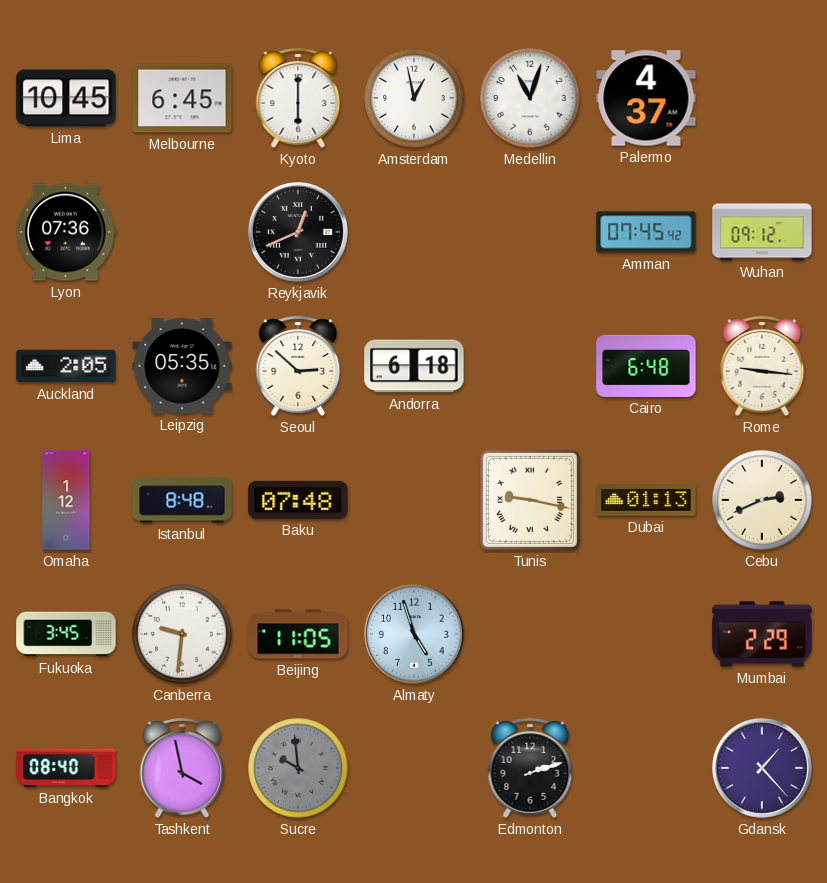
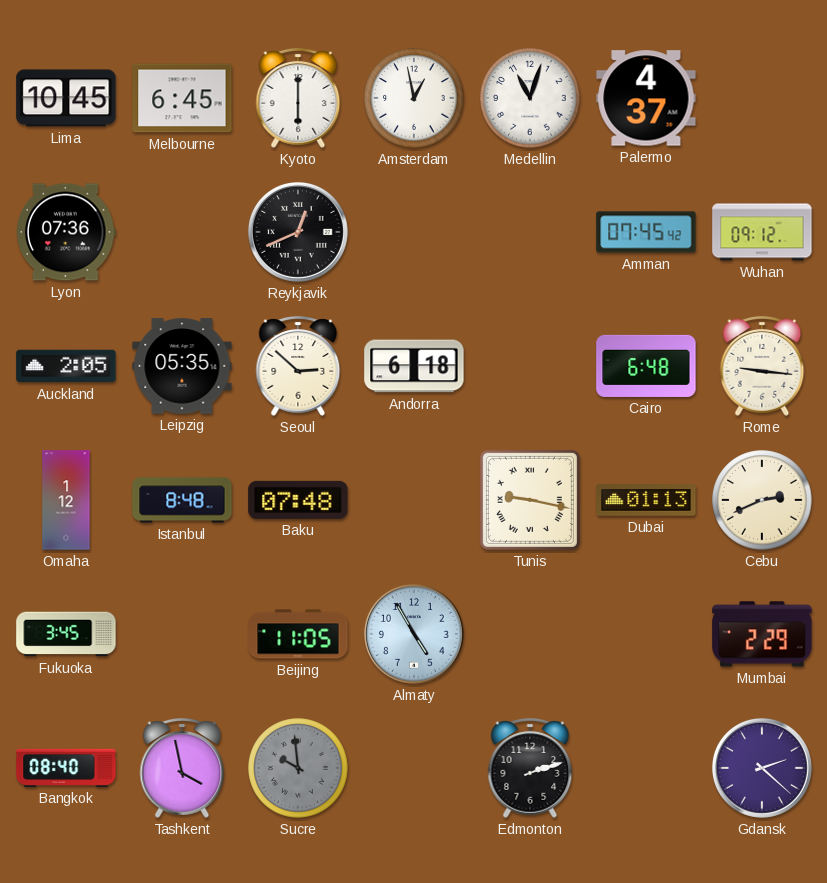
Canberra: 9:31 -> none
Almaty: 4:57 -> 4:55
Gdansk: 1:23 -> 2:22
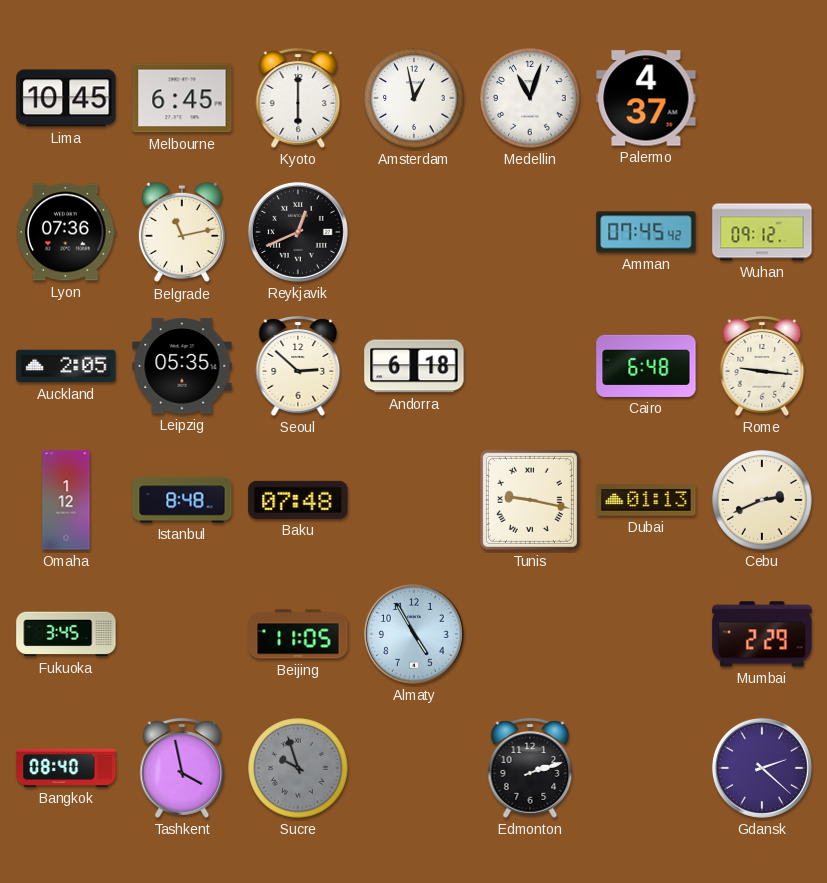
Belgrade: none -> 11:13
Sucre: 9:59 -> 9:57
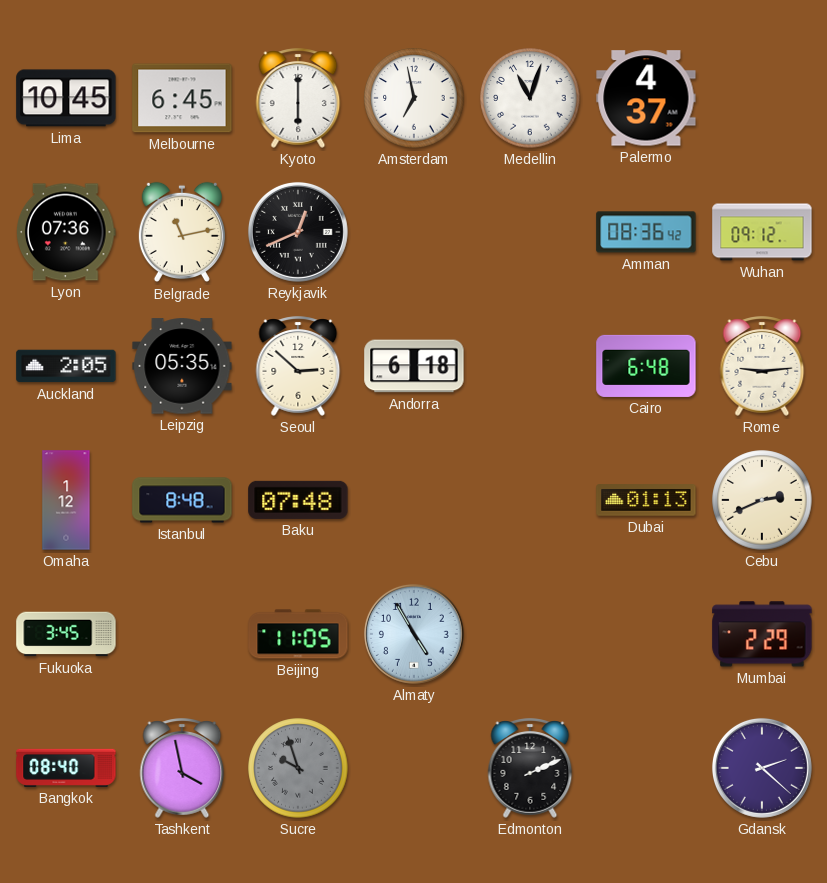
Amsterdam: 12:58 -> 6:58
Amman: 07:45 -> 08:36
Rome: 9:16 -> 9:14
Tunis: 9:17 -> none
Edmonton: 2:12 -> 2:11
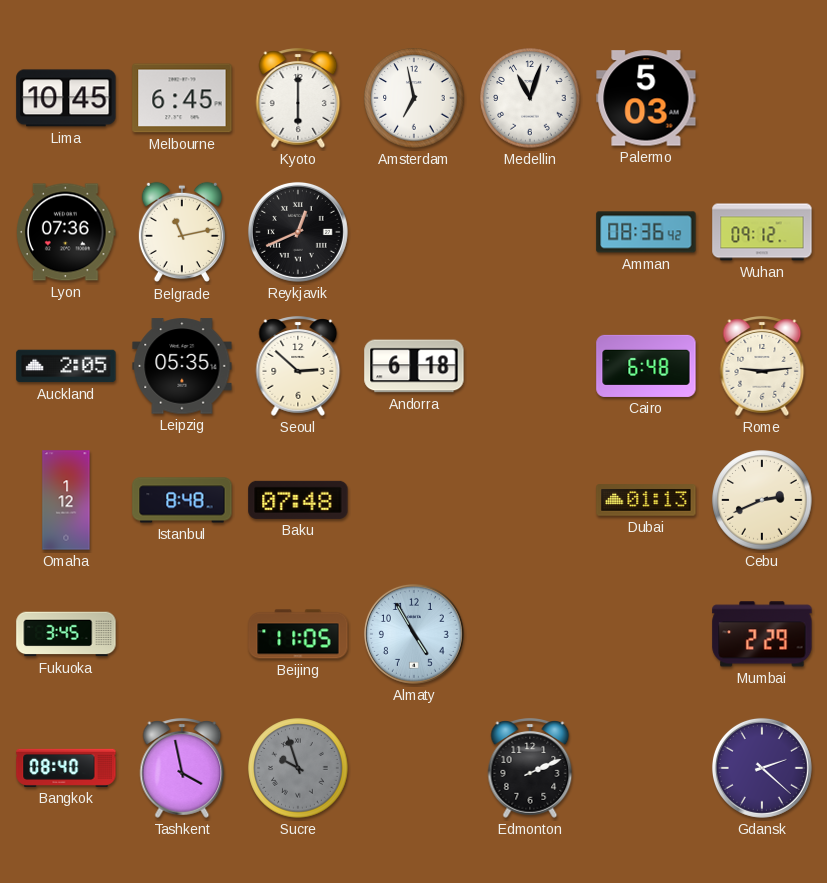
Palermo: 4:37 -> 5:03
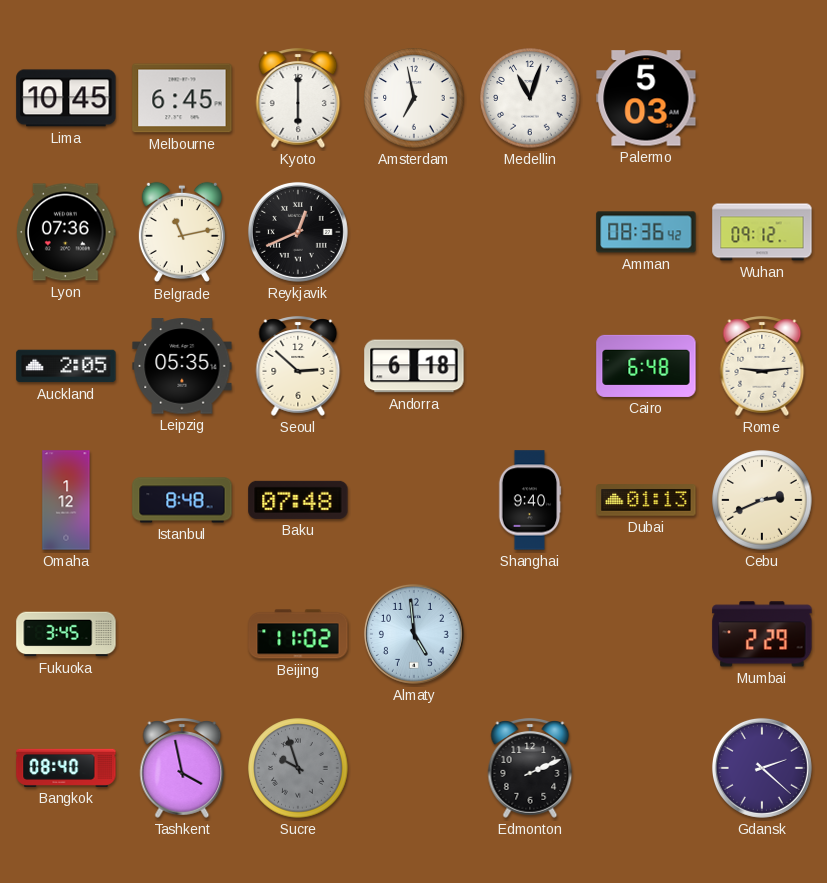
Shanghai: none -> 9:40
Beijing: 11:05 -> 11:02
Almaty: 4:55 -> 4:59
